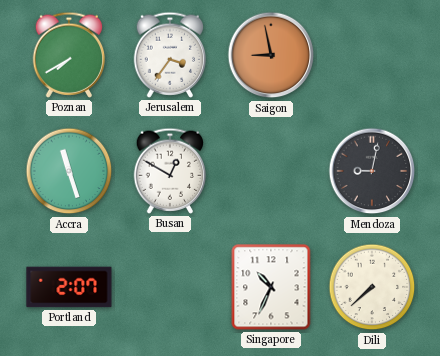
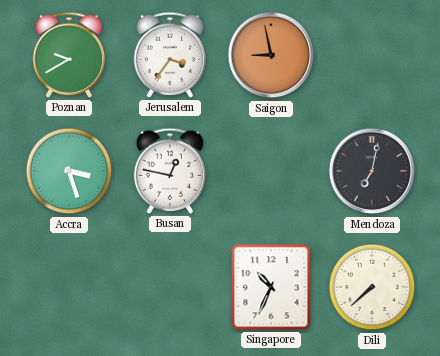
Poznan: 7:40 -> 9:40
Accra: 11:27 -> 3:27
Busan: 12:50 -> 12:47
Mendoza: 9:02 -> 7:02
Portland: 2:07 -> none
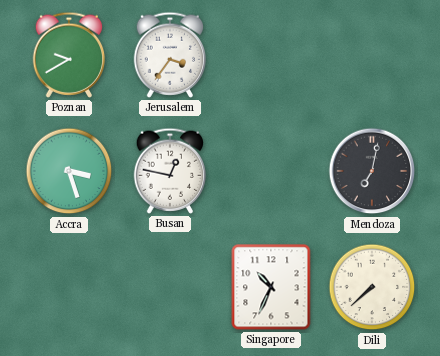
Saigon: 8:58 -> none
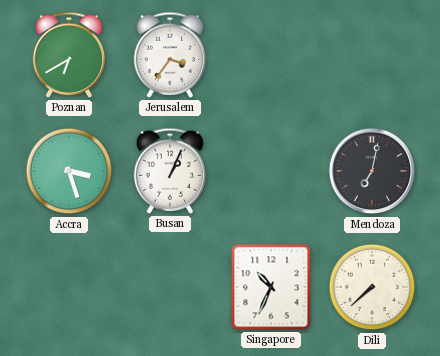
Poznan: 9:40 -> 6:40
Busan: 12:47 -> 1:04
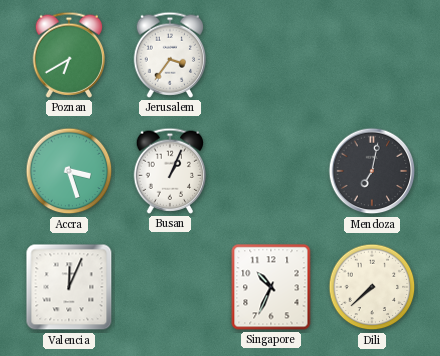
Valencia: none -> 12:04
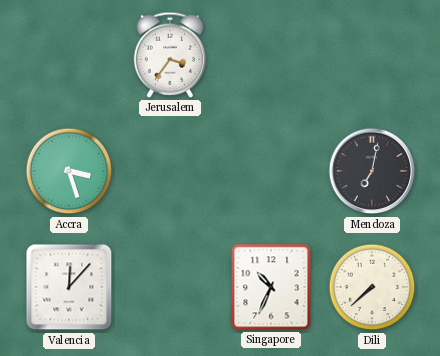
Poznan: 6:40 -> none
Busan: 1:04 -> none
Valencia: 12:04 -> 12:07
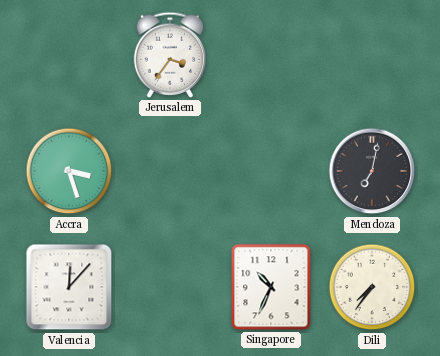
Dili: 7:38 -> 7:36
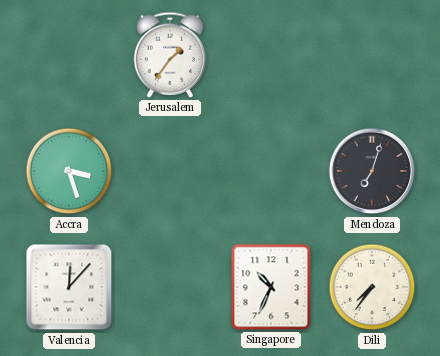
Jerusalem: 3:36 -> 1:36
Mendoza: 7:02 -> 7:03
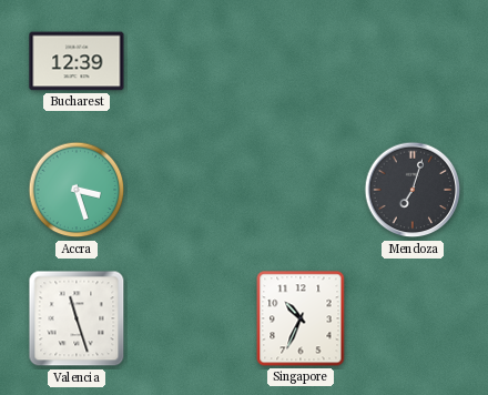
Bucharest: none -> 12:39
Jerusalem: 1:36 -> none
Valencia: 12:07 -> 11:27
Dili: 7:36 -> none
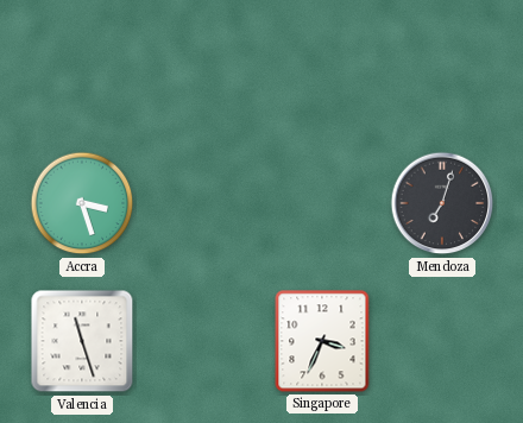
Bucharest: 12:39 -> none
Singapore: 10:34 -> 3:34
